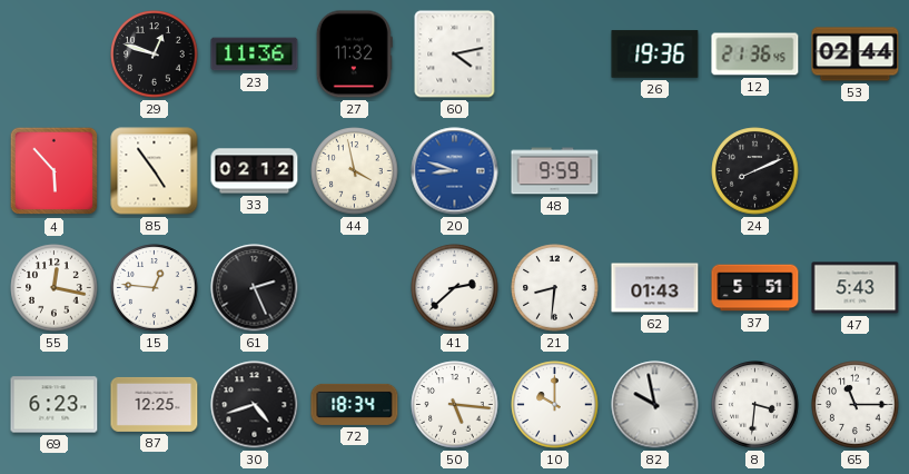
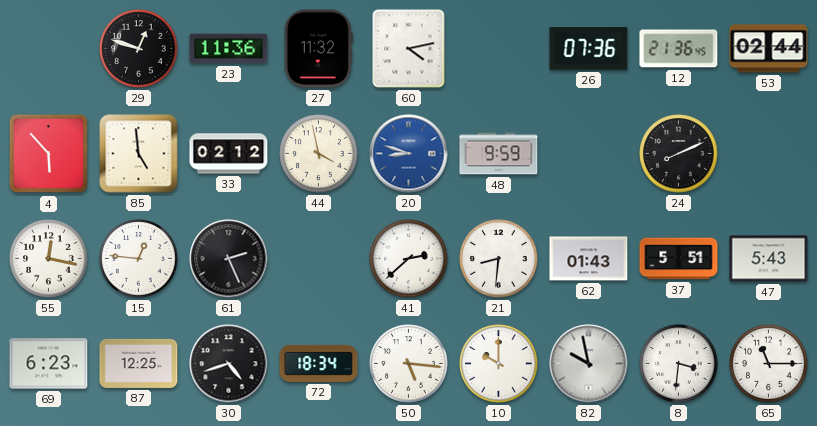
26: 19:36 -> 07:36
85: 4:54 -> 4:59
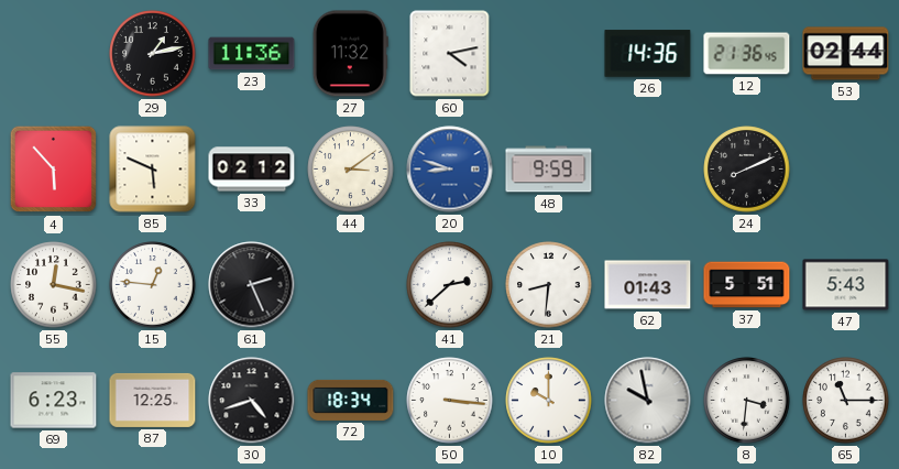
29: 12:48 -> 1:13
26: 07:36 -> 14:36
85: 4:59 -> 5:49
44: 3:58 -> 3:09
50: 5:16 -> 3:16
